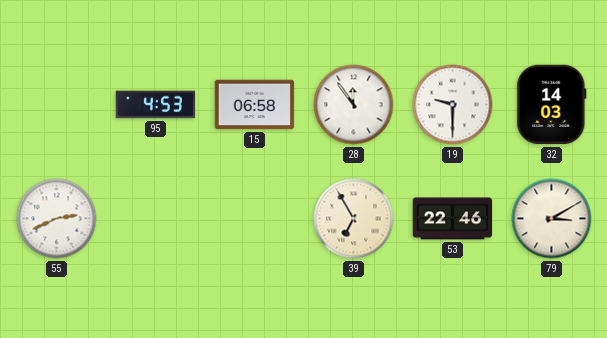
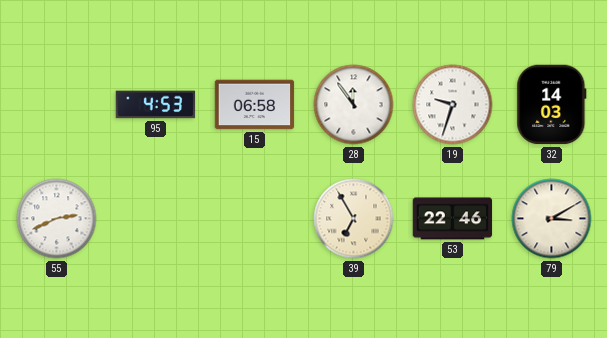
19: 9:30 -> 9:33
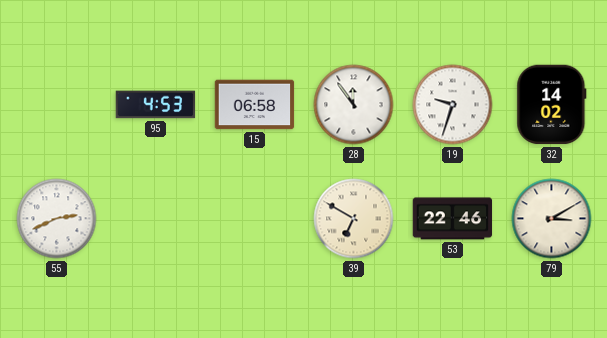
32: 14:03 -> 14:02
39: 6:55 -> 6:50
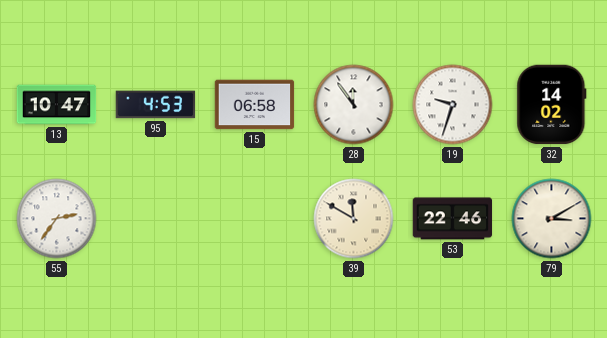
13: none -> 10:47
55: 2:41 -> 2:36
39: 6:50 -> 11:50
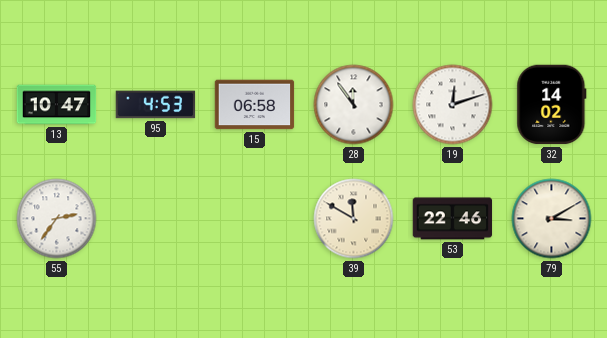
19: 9:33 -> 12:12
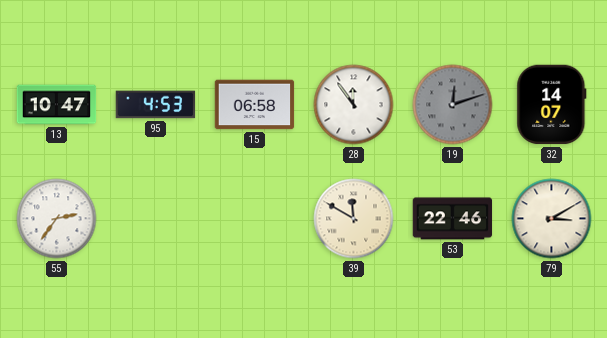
19 dial: white -> grey
32: 14:02 -> 14:07
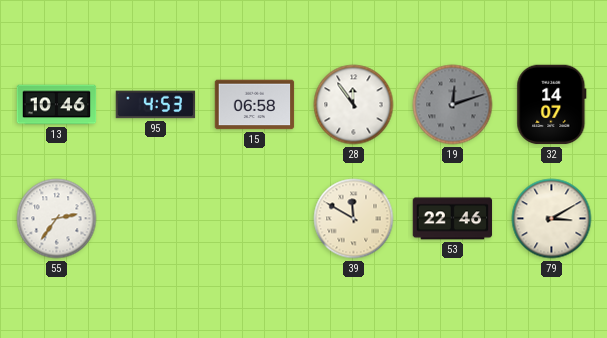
13: 10:47 -> 10:46
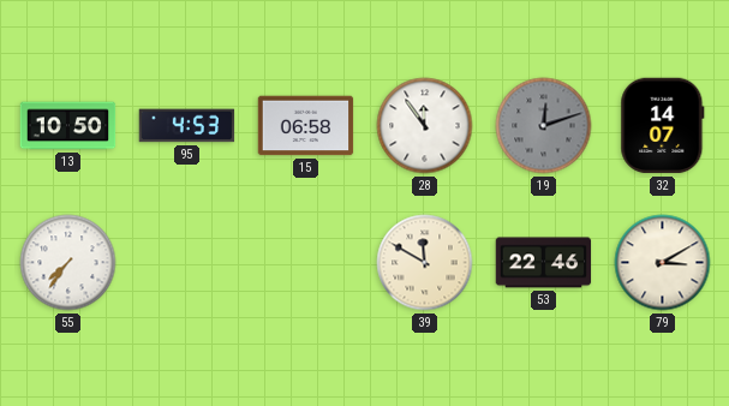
13: 10:46 -> 10:50
55: 2:36 -> 7:36
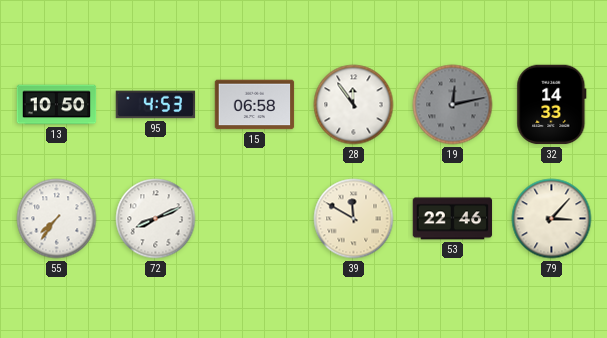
19: 12:12 -> 12:13
32: 14:07 -> 14:33
72: none -> 8:11
79: 3:10 -> 3:07
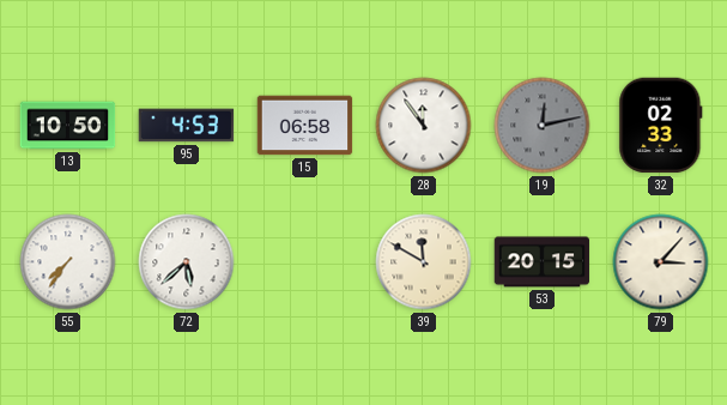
32: 14:33 -> 02:33
72: 8:11 -> 5:38
53: 22:46 -> 20:15
